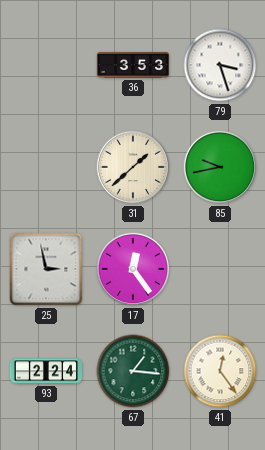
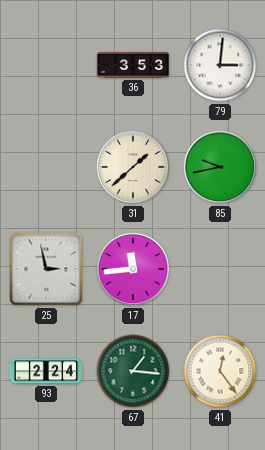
79: 3:27 -> 3:01
17: 12:24 -> 11:44
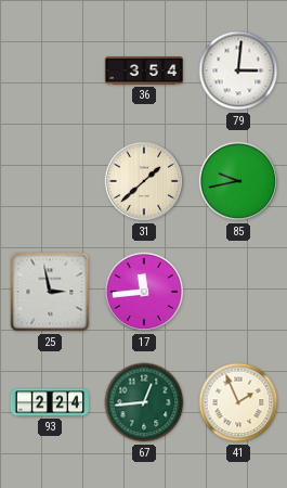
36: 3:53 -> 3:54
67: 1:16 -> 12:44
41: 12:24 -> 1:56
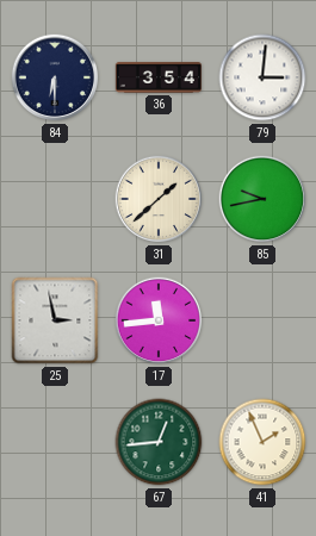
84: none -> 6:30
93: 2:24 -> none
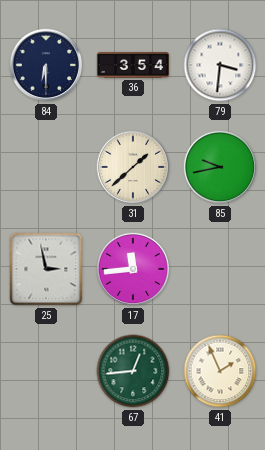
79: 3:01 -> 3:31
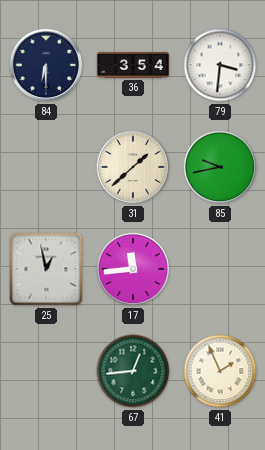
25: 2:58 -> 12:58
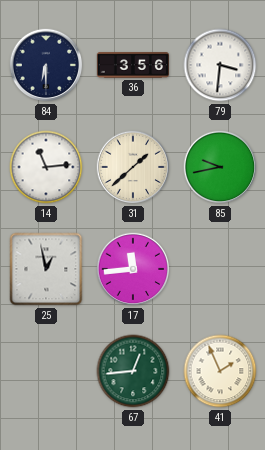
36: 3:54 -> 3:56
14: none -> 11:14
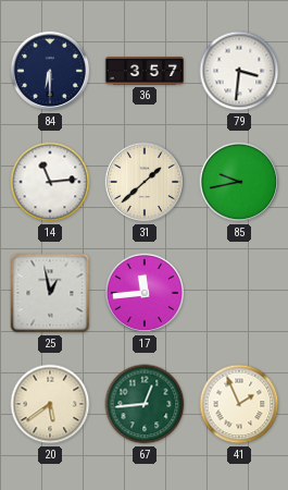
36: 3:56 -> 3:57
20: none -> 5:39
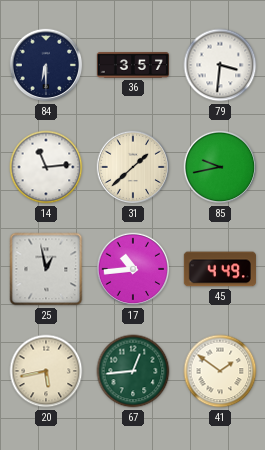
17: 11:44 -> 10:44
45: none -> 4:49
20: 5:39 -> 5:43
41: 1:56 -> 1:51
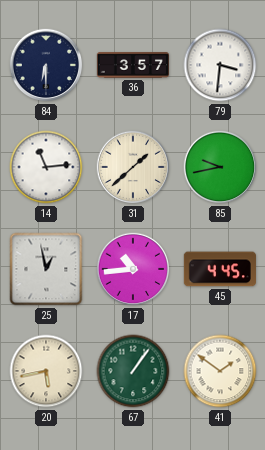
45: 4:49 -> 4:45
67: 12:44 -> 1:06
